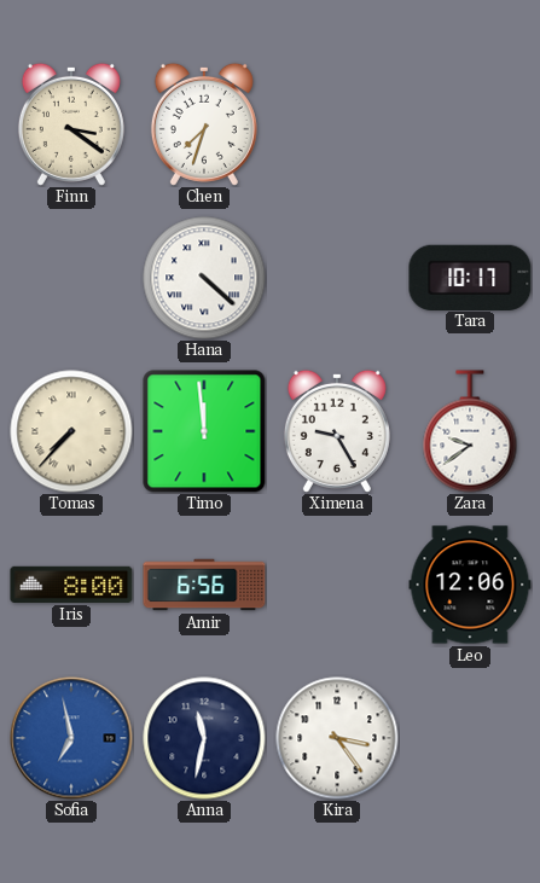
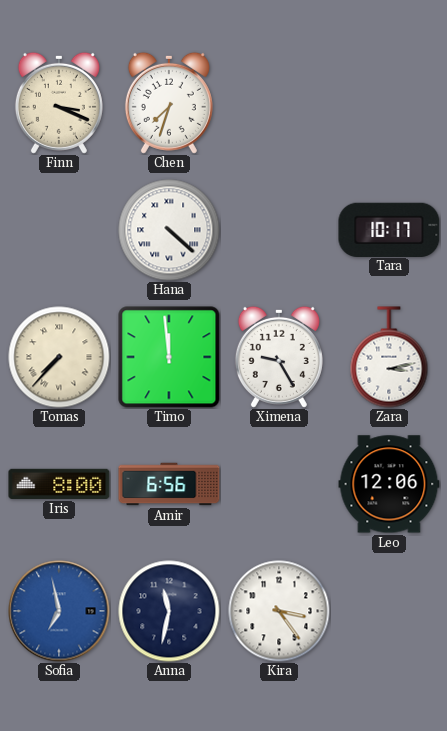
Finn: 3:21 -> 3:19
Zara: 9:39 -> 3:13
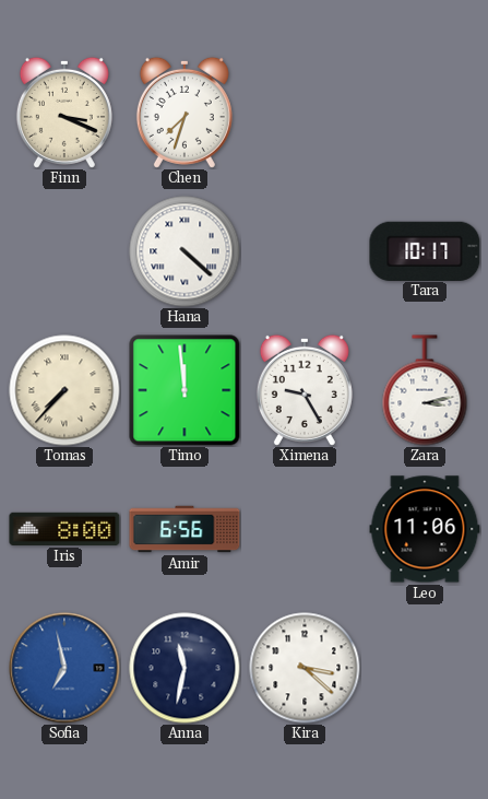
Leo: 12:06 -> 11:06
Kira: 3:24 -> 3:22
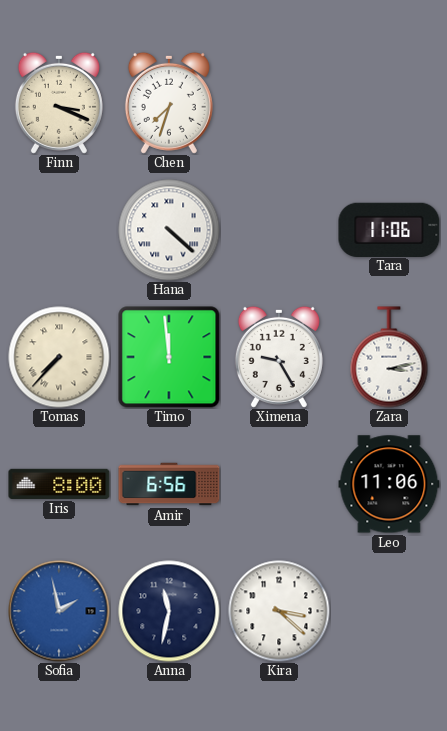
Tara: 10:17 -> 11:06
Sofia: 6:58 -> 1:58
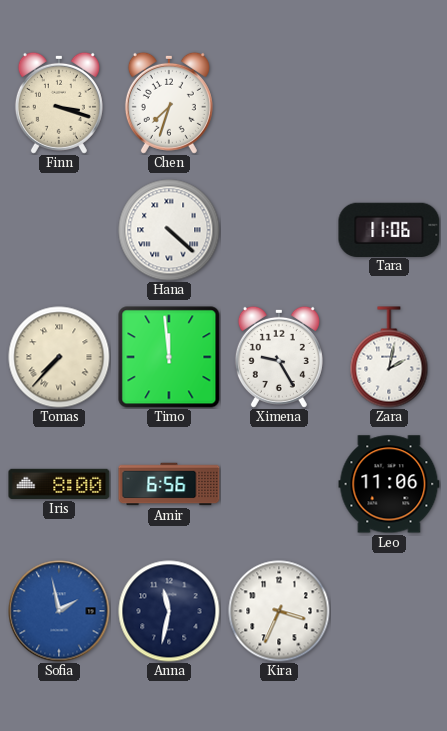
Finn: 3:19 -> 3:18
Zara: 3:13 -> 2:02
Kira: 3:22 -> 3:34
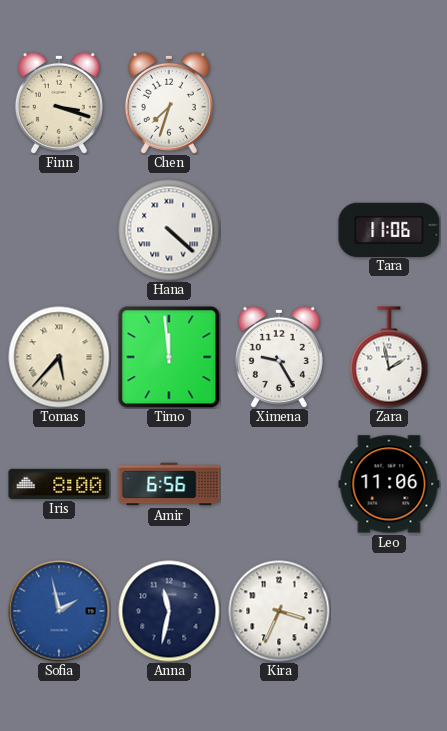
Tomas: 7:37 -> 5:37
Zara: 2:02 -> 1:58
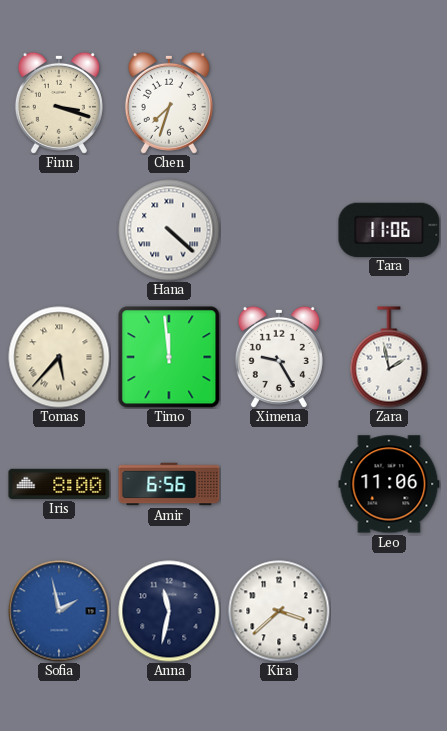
Kira: 3:34 -> 3:38
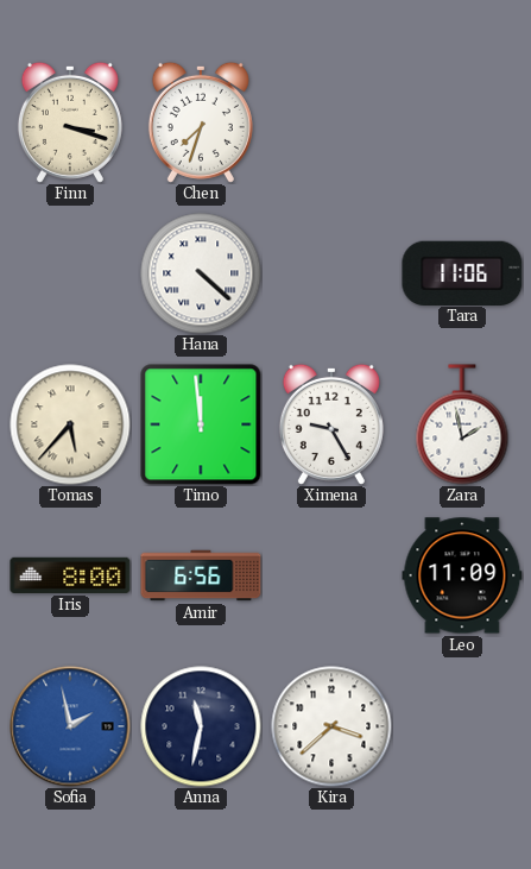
Leo: 11:06 -> 11:09
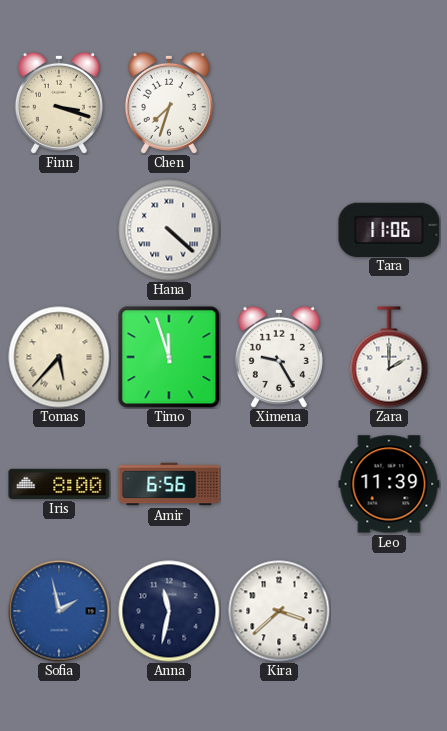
Timo: 11:59 -> 11:57
Zara: 1:58 -> 2:00
Leo: 11:09 -> 11:39
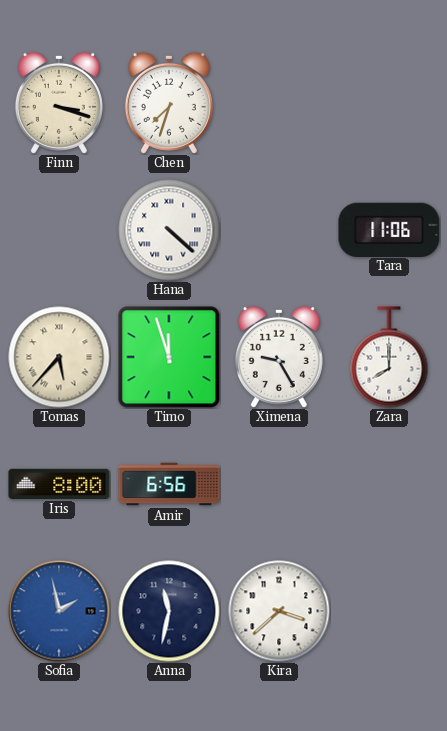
Zara: 2:00 -> 8:00
Leo: 11:39 -> none
